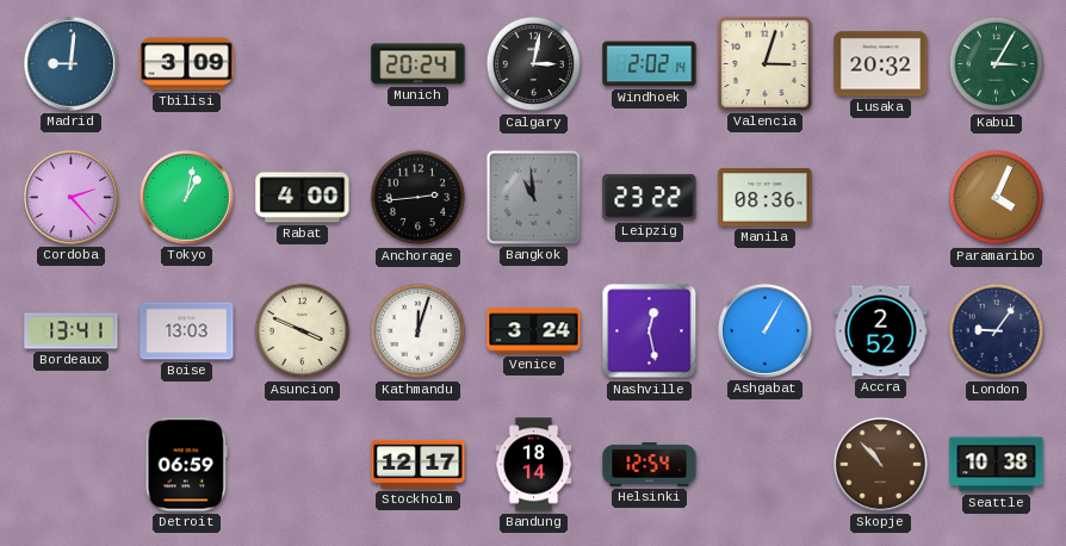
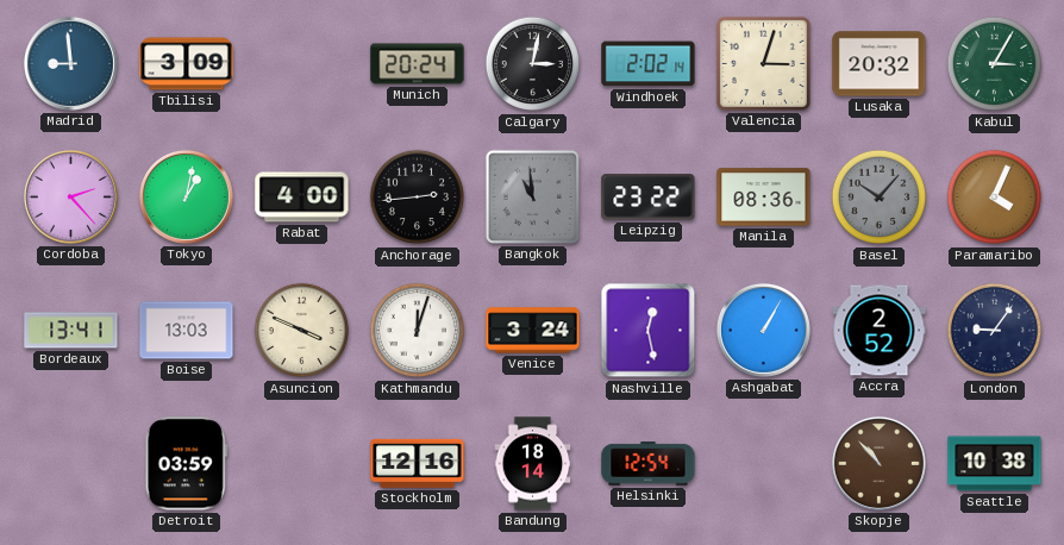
Madrid: 9:01 -> 8:59
Basel: none -> 10:07
Detroit: 06:59 -> 03:59
Stockholm: 12:17 -> 12:16
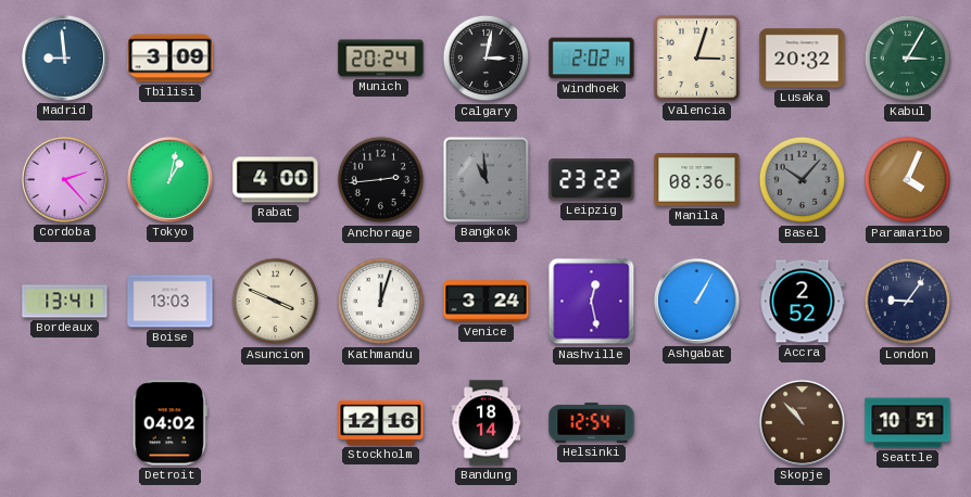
Detroit: 03:59 -> 04:02
Seattle: 10:38 -> 10:51
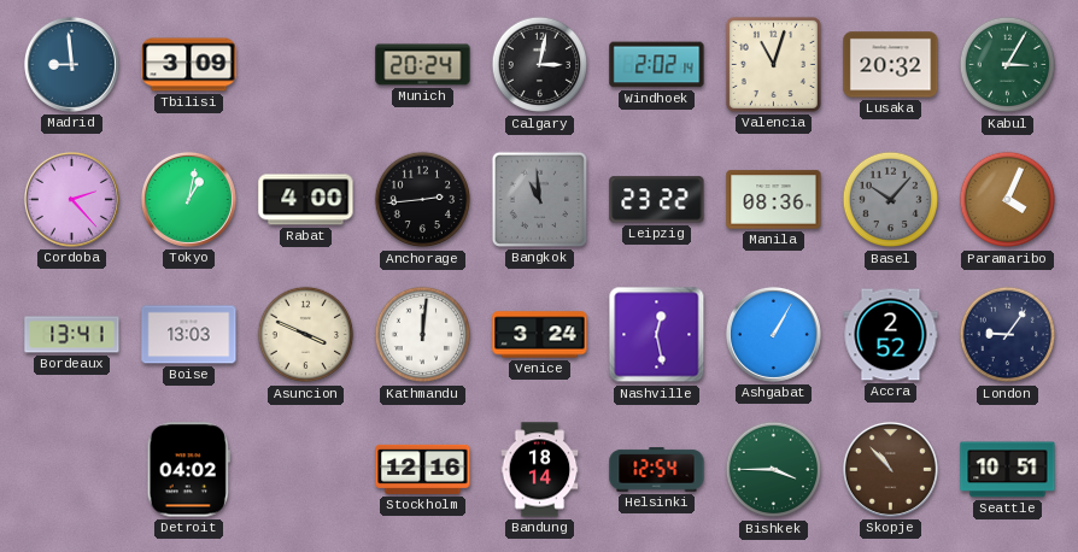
Valencia: 3:03 -> 11:03
Kathmandu: 12:03 -> 12:01
Bishkek: none -> 3:45
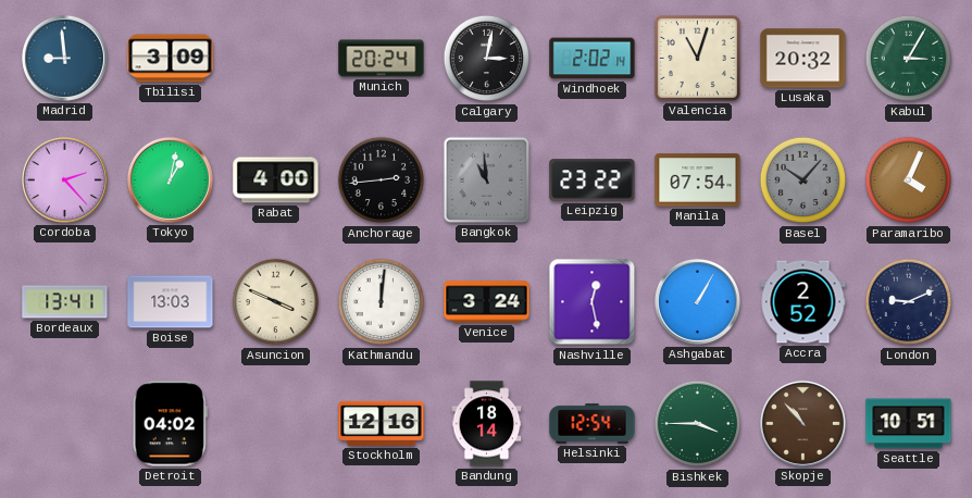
Manila: 08:36 -> 07:54
London: 9:06 -> 9:11
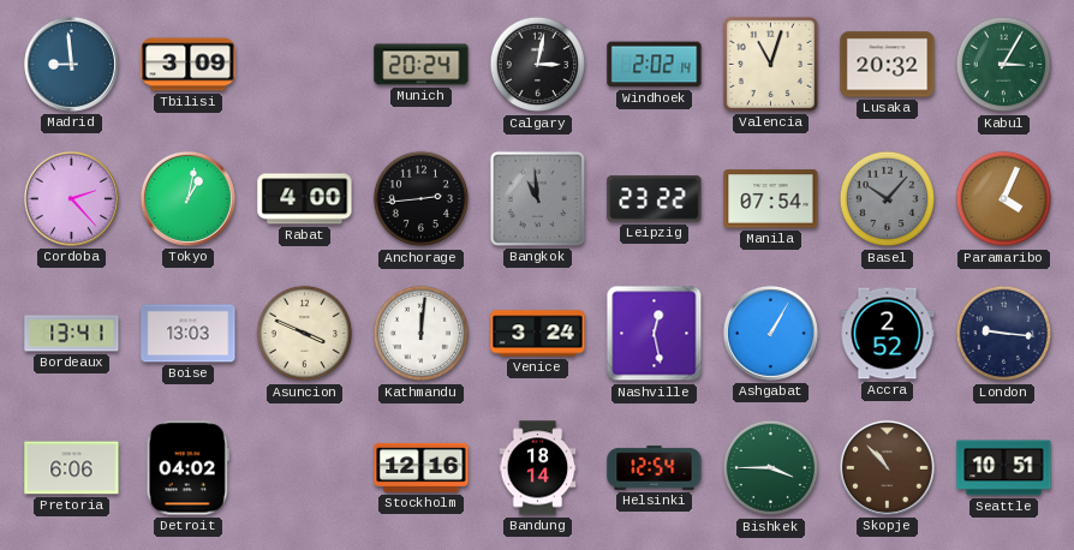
London: 9:11 -> 9:16
Pretoria: none -> 6:06
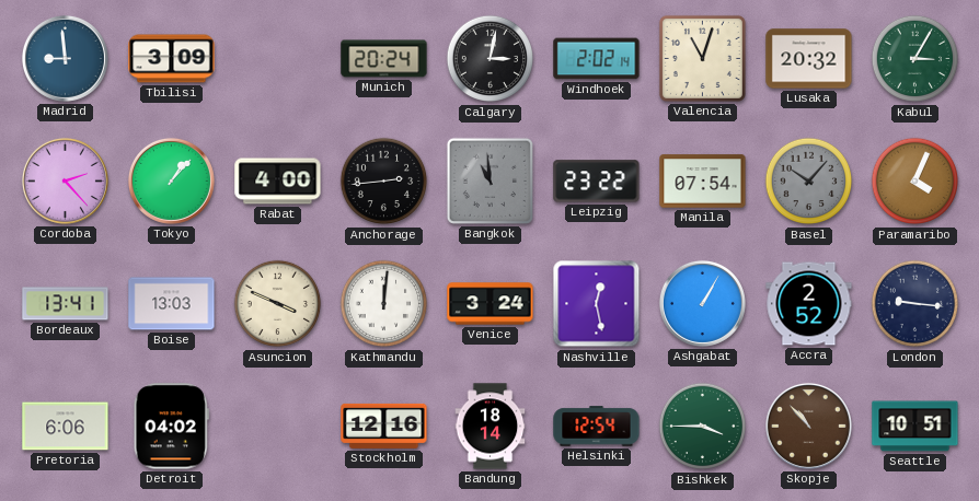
Tokyo: 1:02 -> 1:07
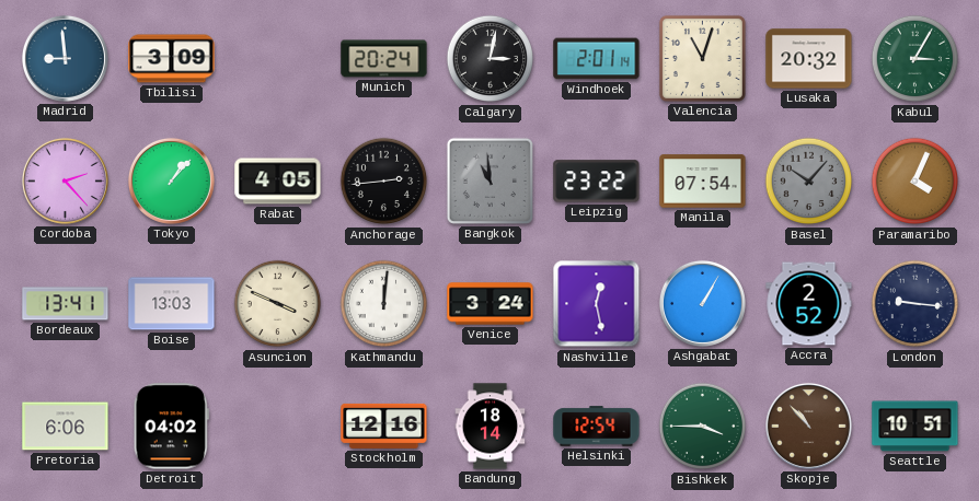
Windhoek: 2:02 -> 2:01
Rabat: 4:00 -> 4:05
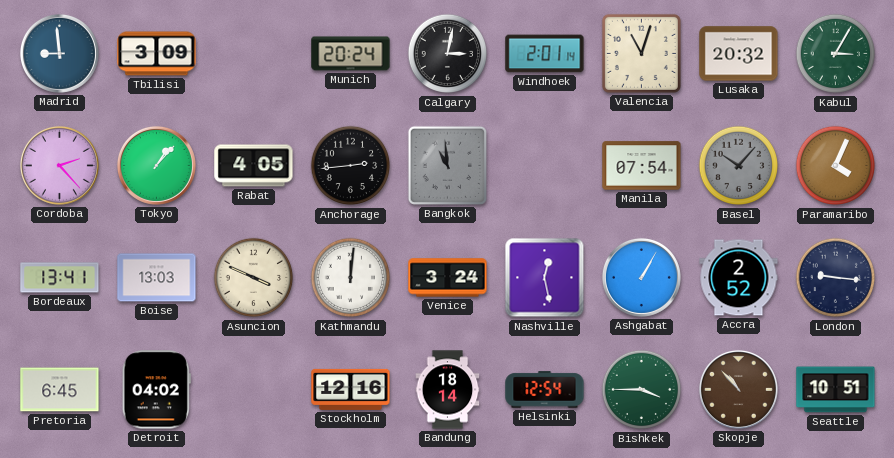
Leipzig: 23:22 -> none
Pretoria: 6:06 -> 6:45
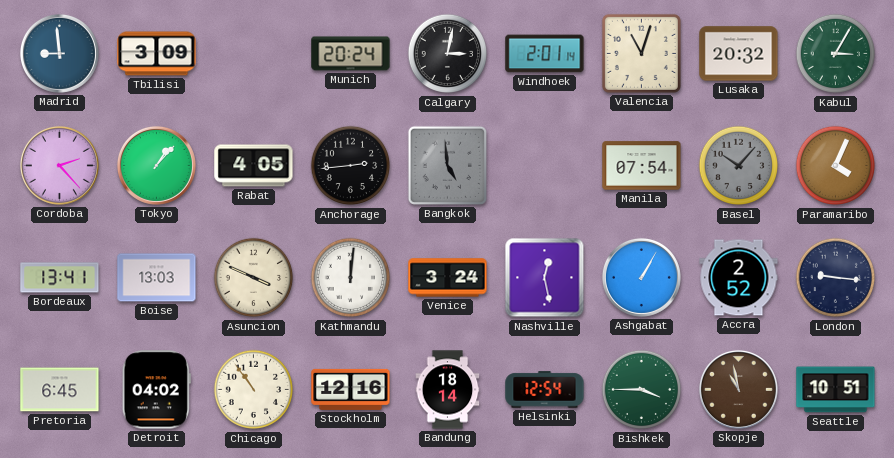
Bangkok: 10:59 -> 4:59
Chicago: none -> 10:54
Skopje: 10:53 -> 10:58
